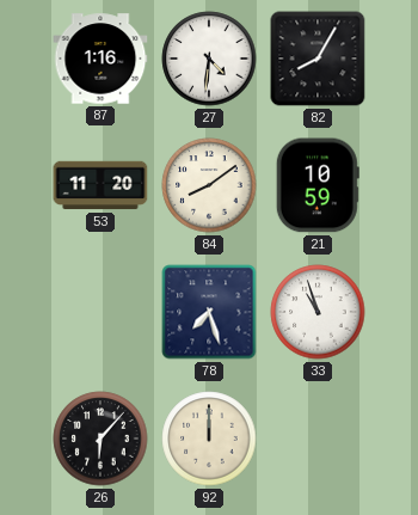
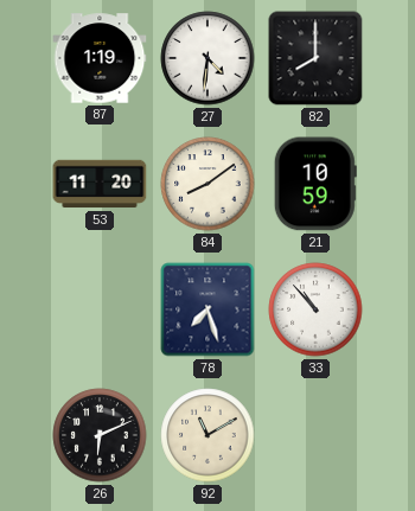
87: 1:16 -> 1:19
82: 8:05 -> 8:00
33: 10:57 -> 10:53
26: 6:07 -> 6:11
92: 12:00 -> 11:10
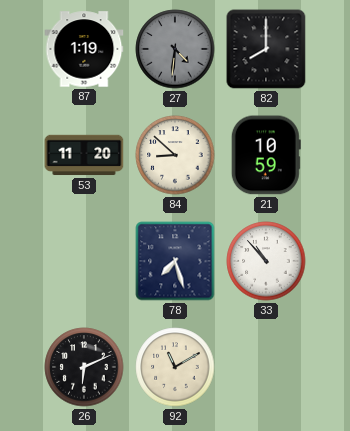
27 dial: white -> grey
84: 8:09 -> 8:52
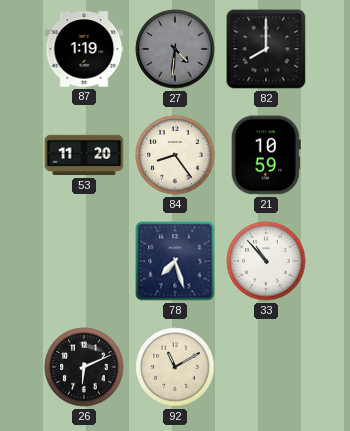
84: 8:52 -> 8:24
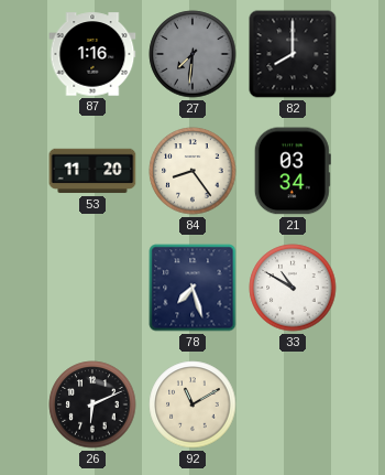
87: 1:19 -> 1:16
27: 4:31 -> 7:31
21: 10:59 -> 03:34
33: 10:53 -> 10:50
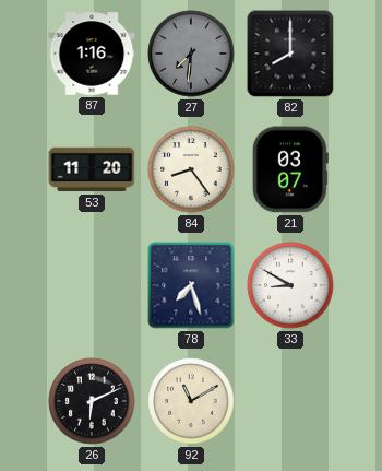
21: 03:34 -> 03:07
33: 10:50 -> 8:50
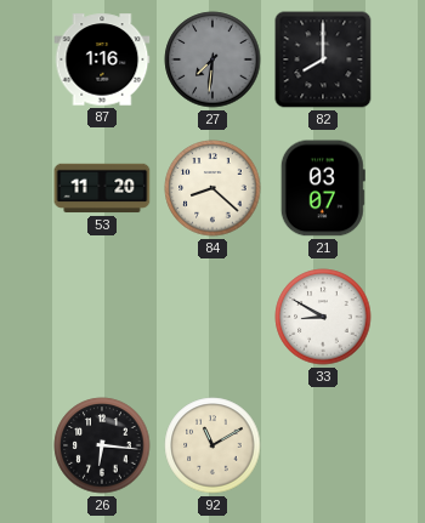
84: 8:24 -> 8:22
78: 7:27 -> none
26: 6:11 -> 6:16
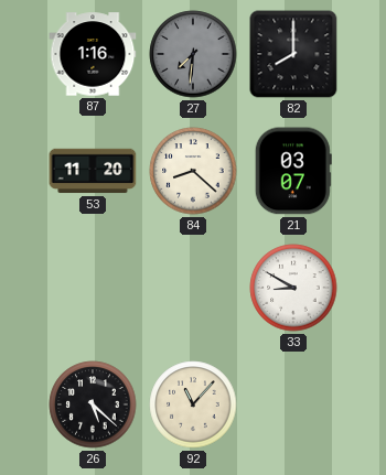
26: 6:16 -> 5:22
92: 11:10 -> 11:07
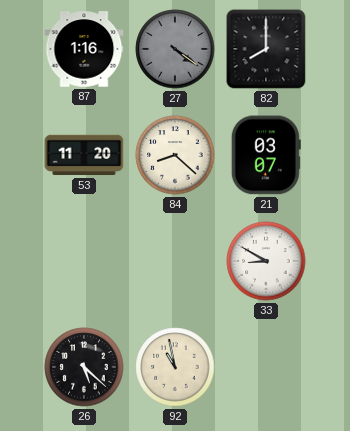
27: 7:31 -> 4:21
92: 11:07 -> 10:58
